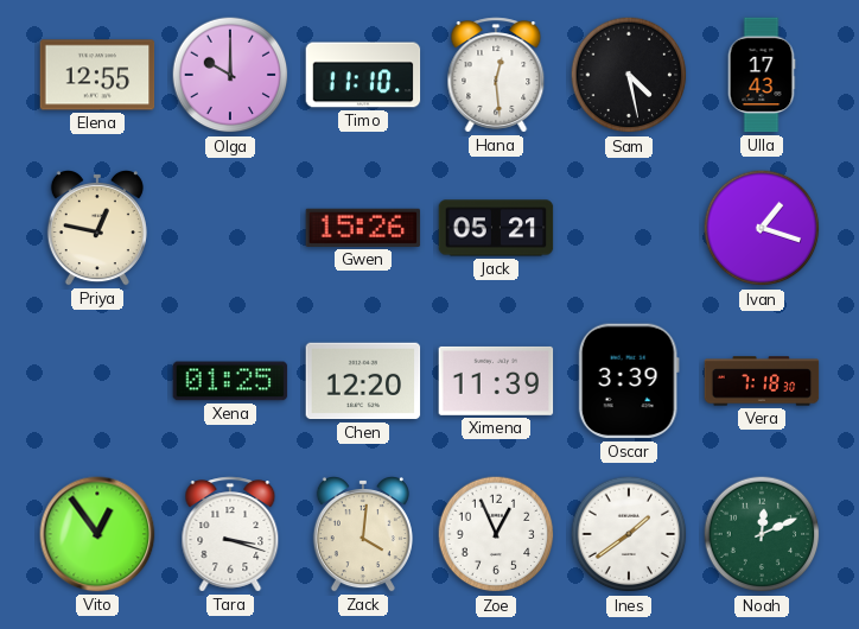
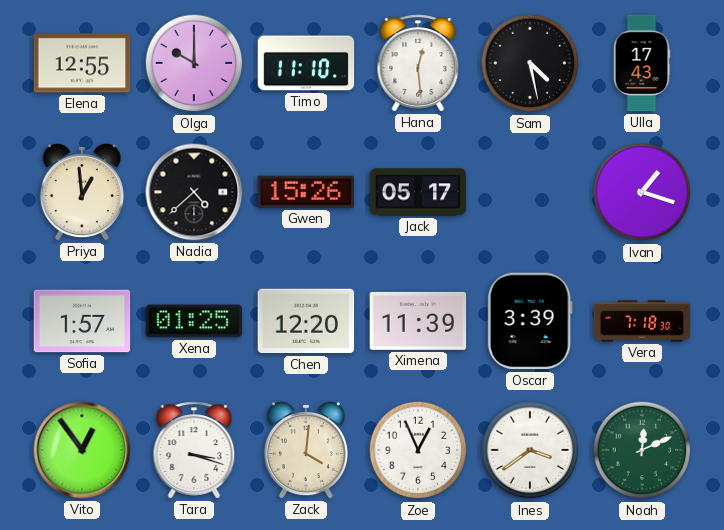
Priya: 12:47 -> 12:59
Nadia: none -> 4:38
Jack: 05:21 -> 05:17
Sofia: none -> 1:57
Ines: 1:39 -> 3:39
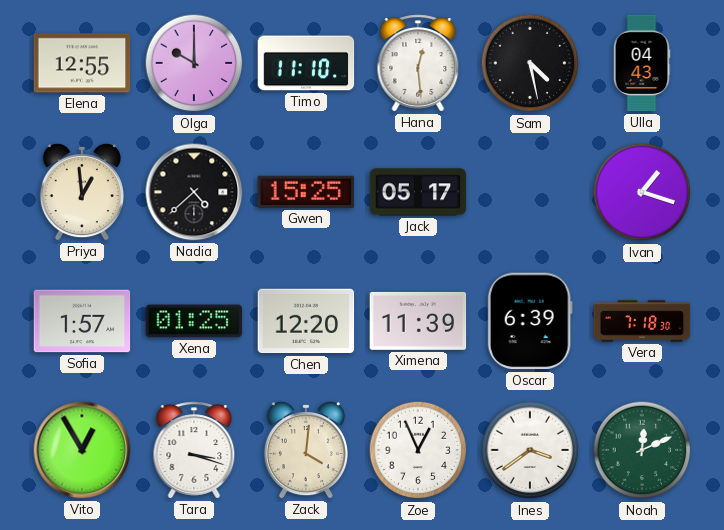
Ulla: 17:43 -> 04:43
Gwen: 15:26 -> 15:25
Oscar: 3:39 -> 6:39
Vito: 12:54 -> 12:55
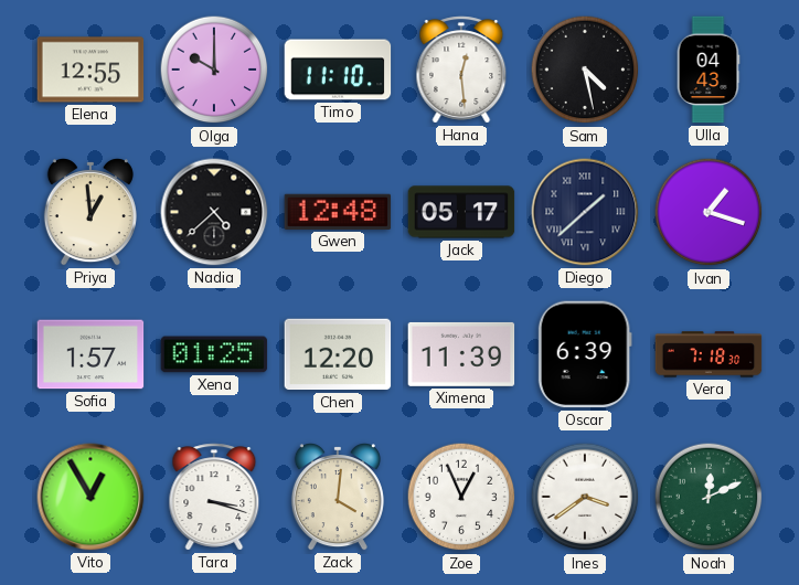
Gwen: 15:25 -> 12:48
Diego: none -> 1:38
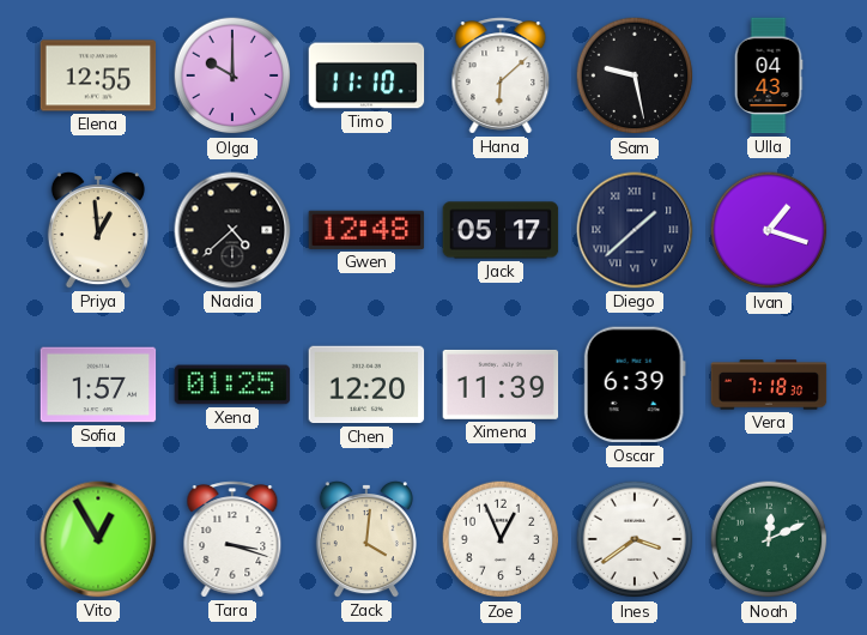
Hana: 12:29 -> 6:08
Sam: 4:28 -> 9:28
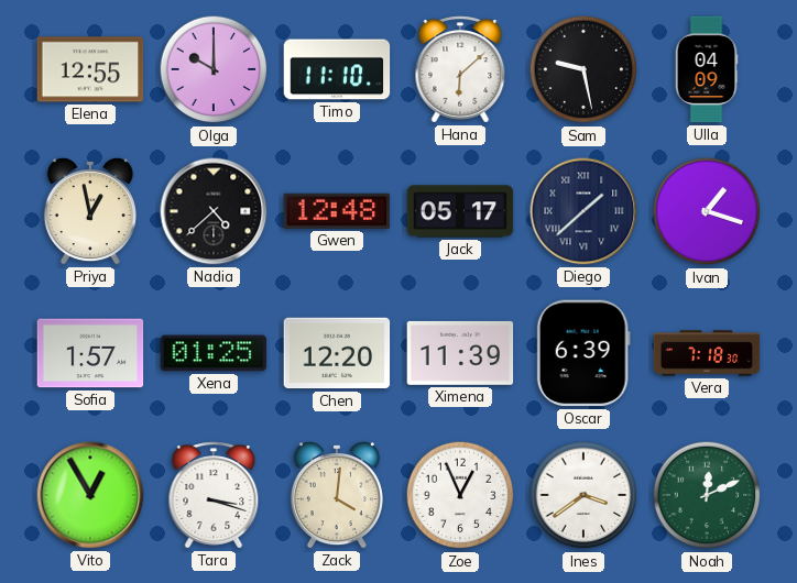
Ulla: 04:43 -> 04:09
Priya: 12:59 -> 12:58
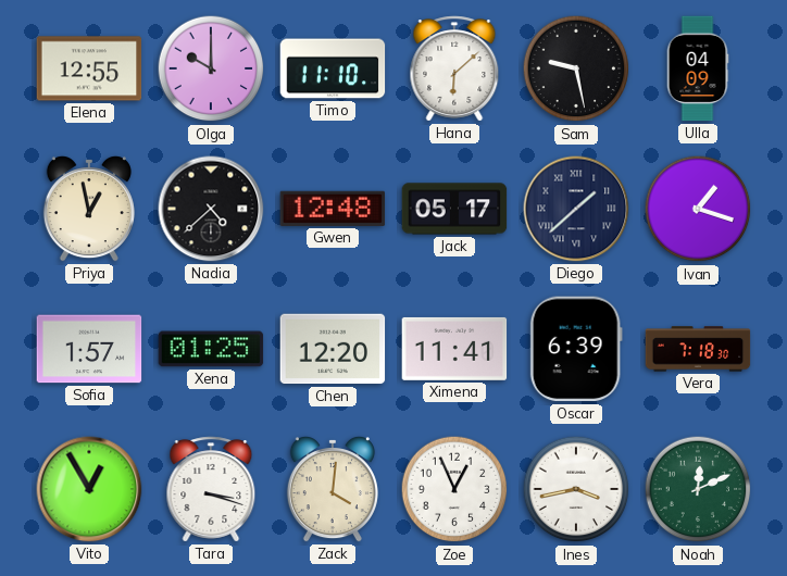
Ximena: 11:39 -> 11:41
Ines: 3:39 -> 3:43
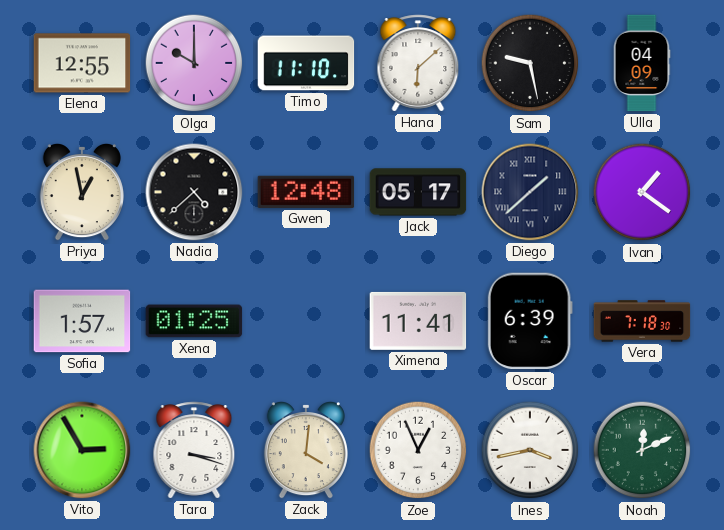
Ivan: 1:18 -> 1:21
Chen: 12:20 -> none
Vito: 12:55 -> 2:55
